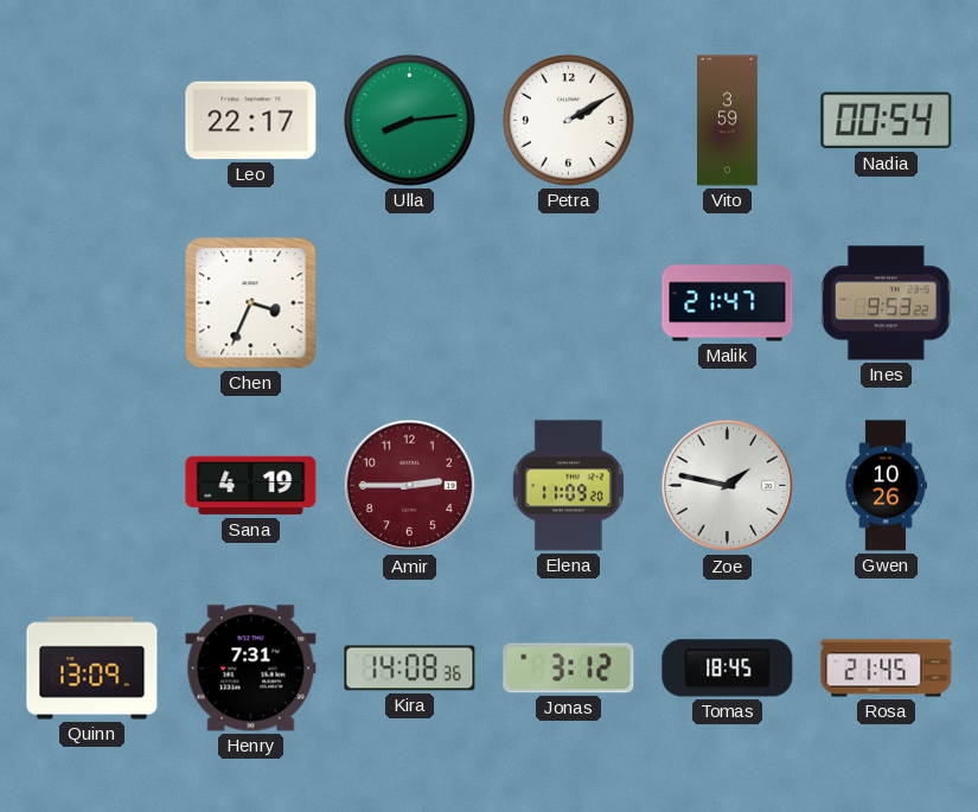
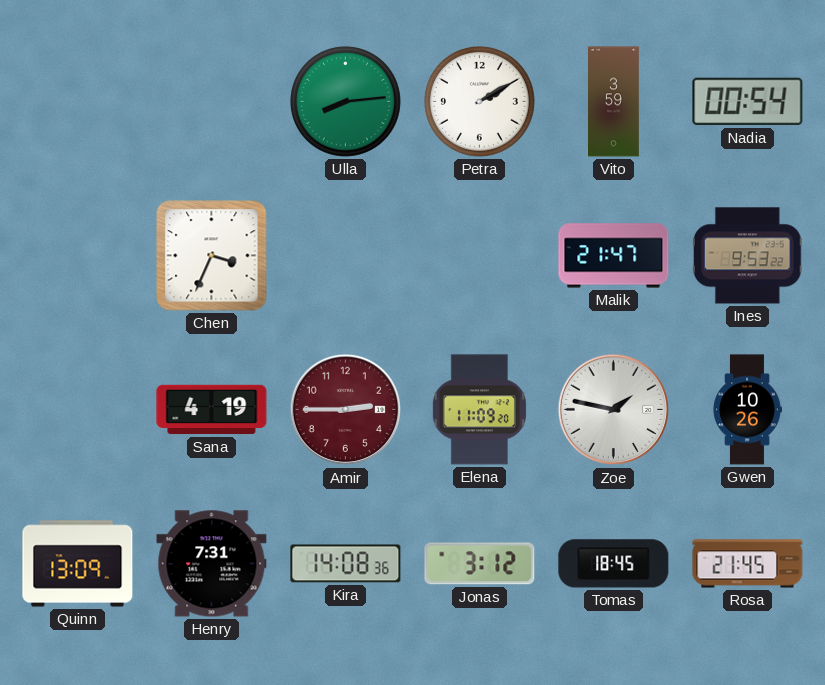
Leo: 22:17 -> none
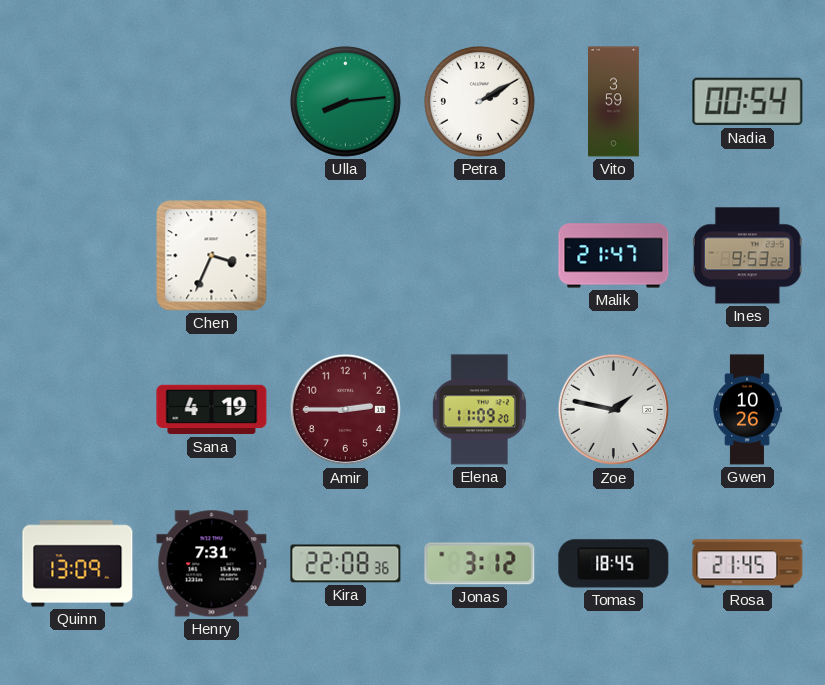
Kira: 14:08 -> 22:08
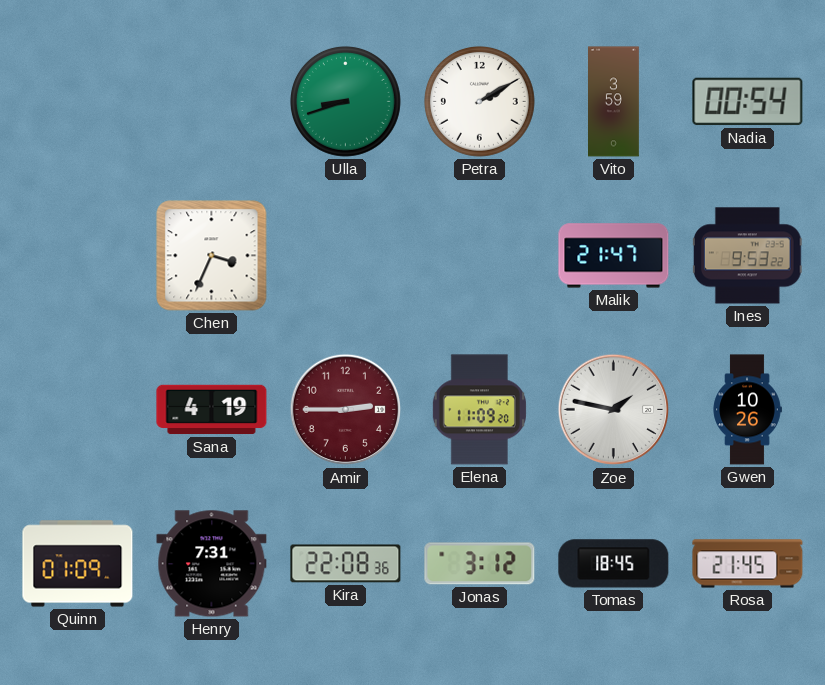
Ulla: 8:14 -> 8:42
Quinn: 13:09 -> 01:09
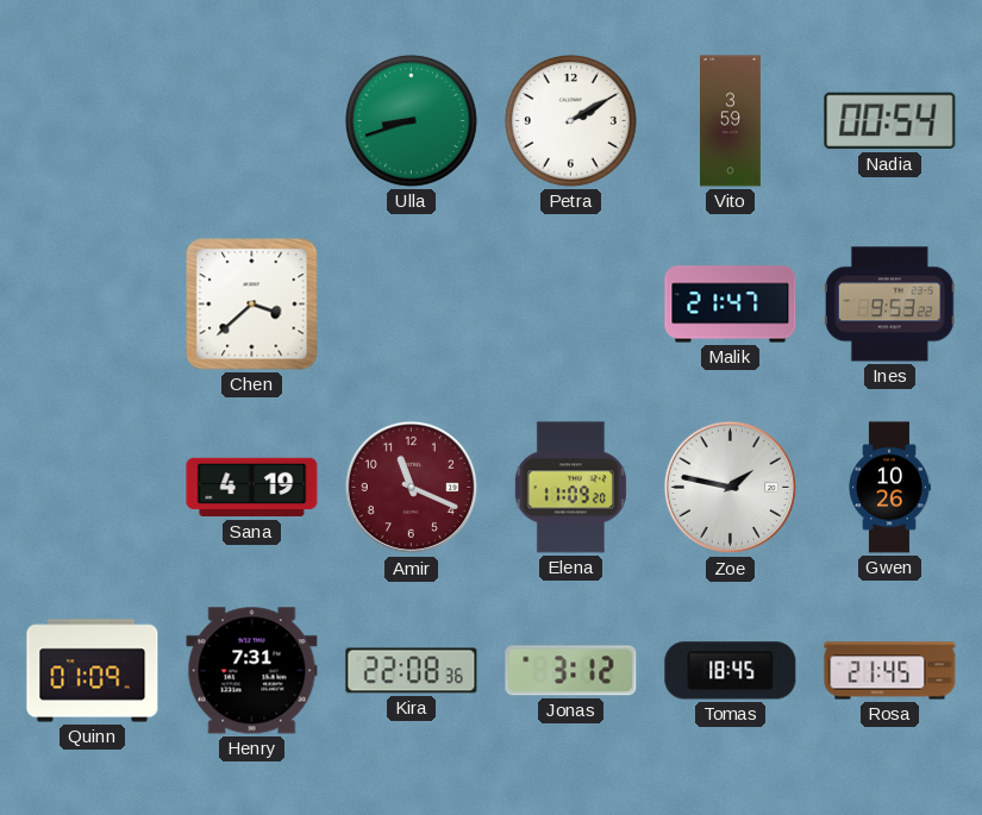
Chen: 3:34 -> 3:38
Amir: 2:45 -> 11:19
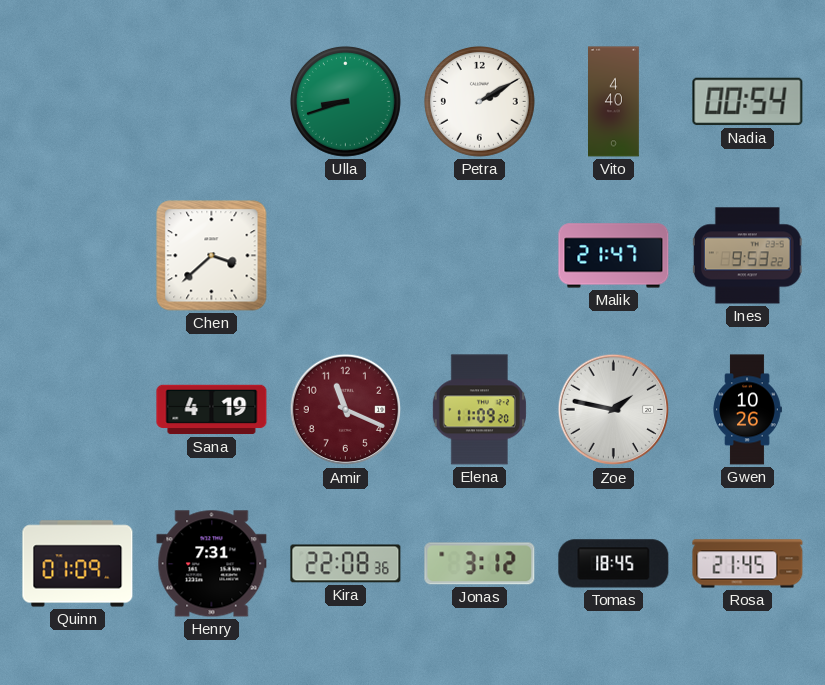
Vito: 3:59 -> 4:40
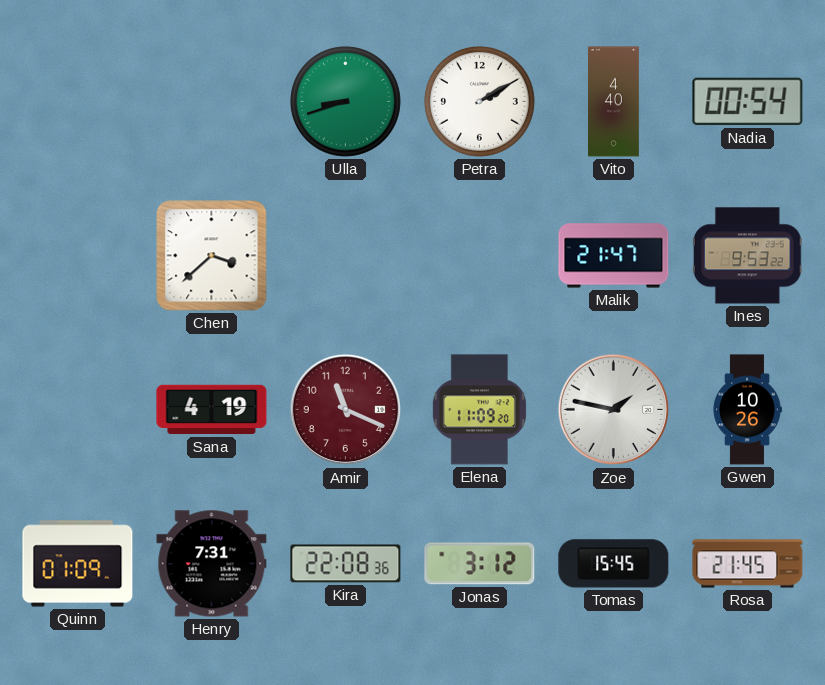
Tomas: 18:45 -> 15:45
